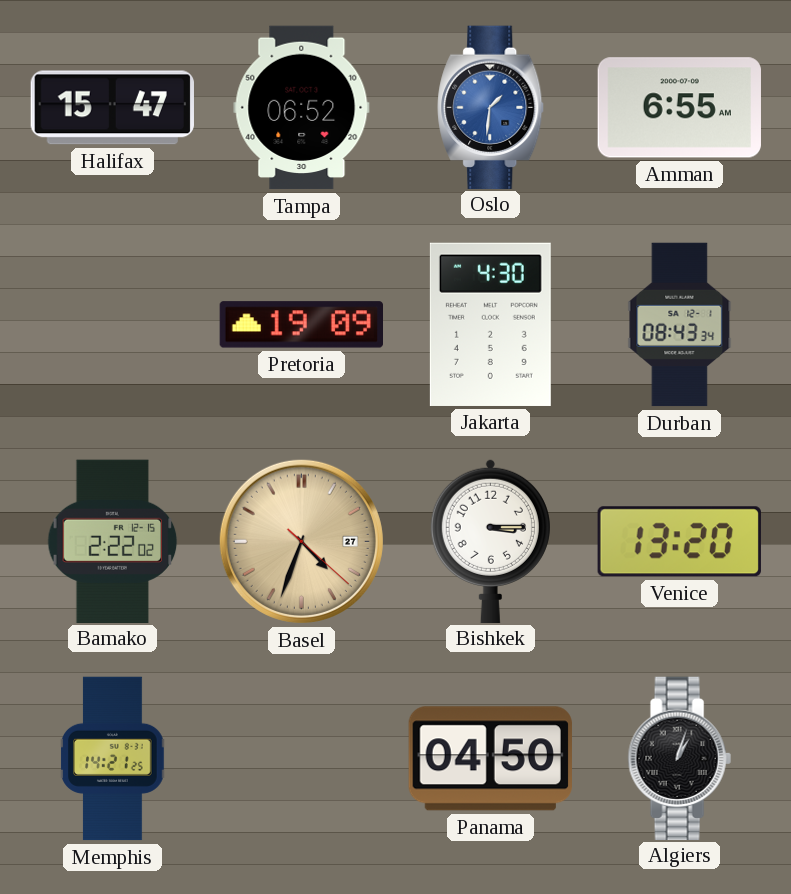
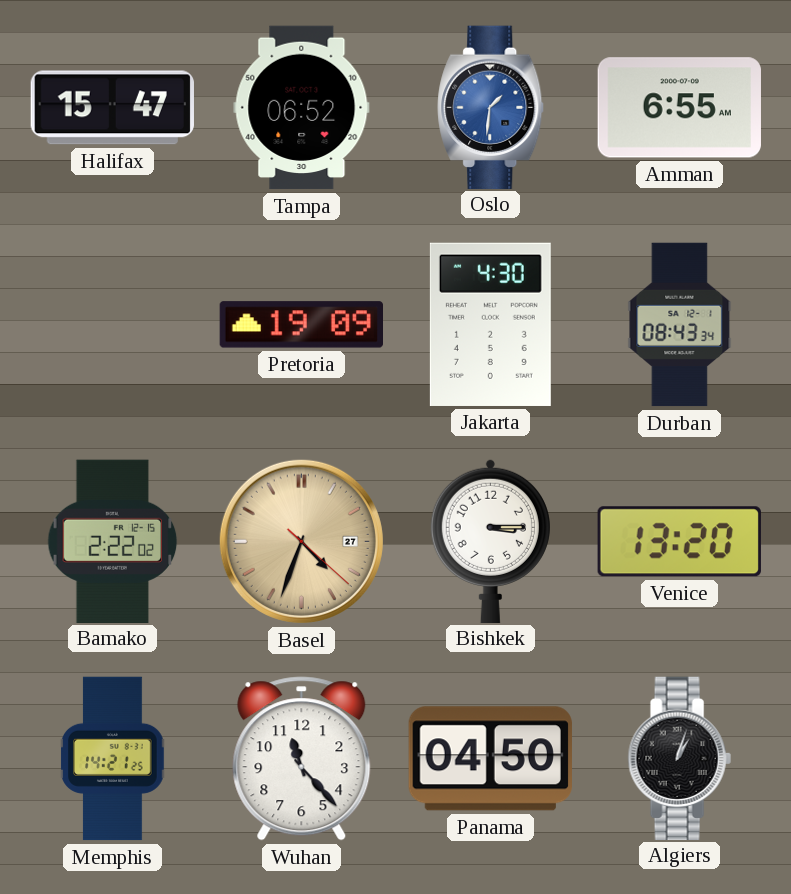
Wuhan: none -> 11:23
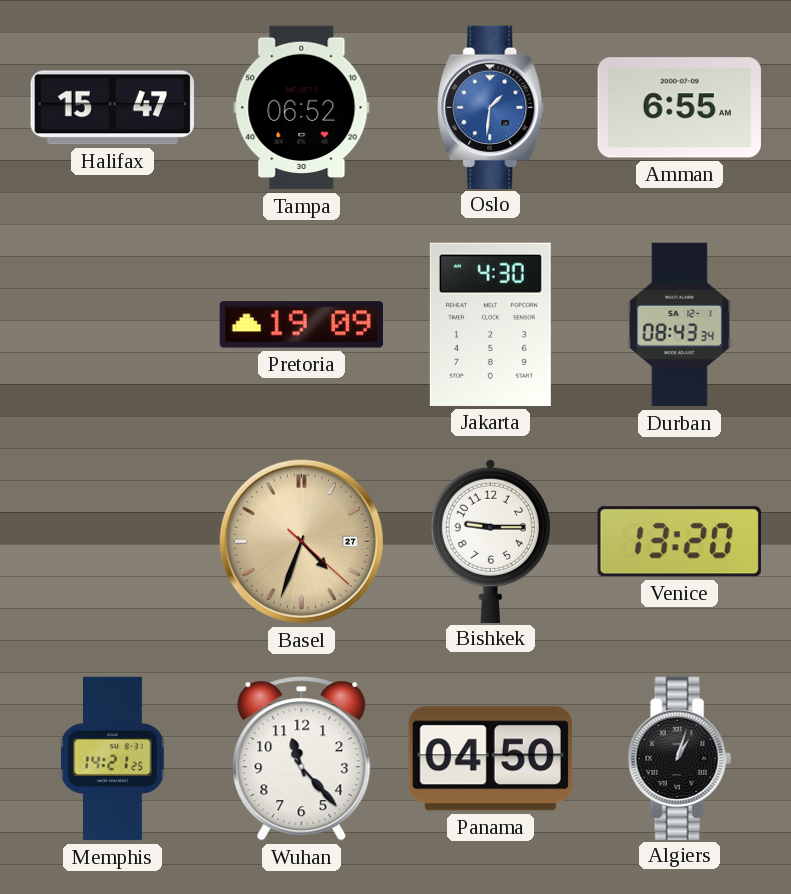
Bamako: 2:22 -> none
Bishkek: 3:15 -> 9:15
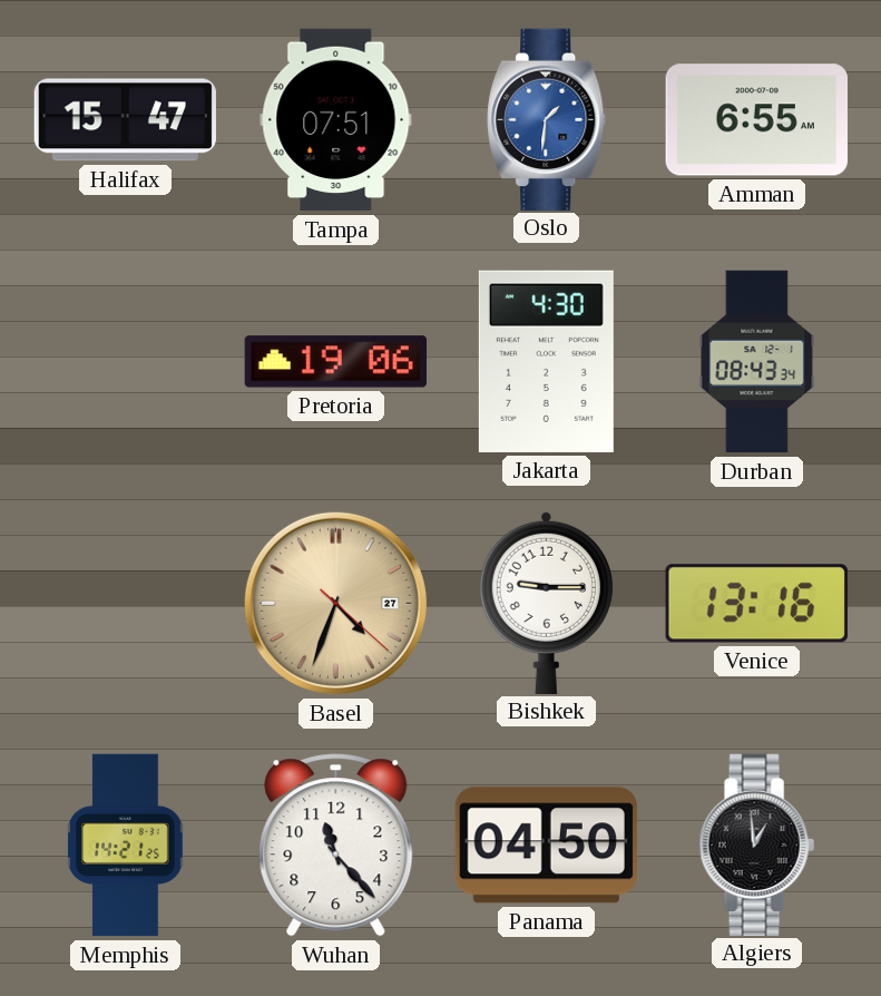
Tampa: 06:52 -> 07:51
Pretoria: 19:09 -> 19:06
Venice: 13:20 -> 13:16
Algiers: 1:03 -> 12:59
